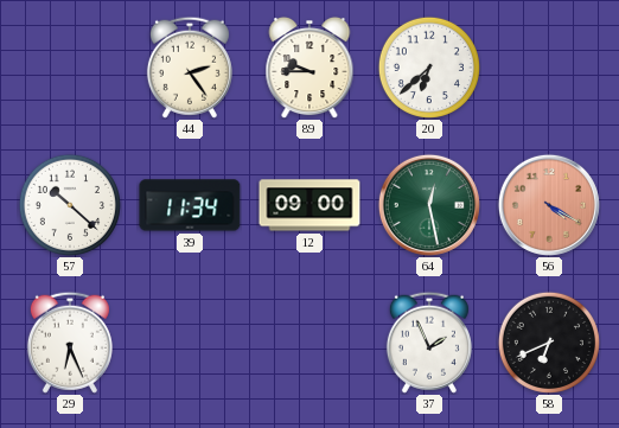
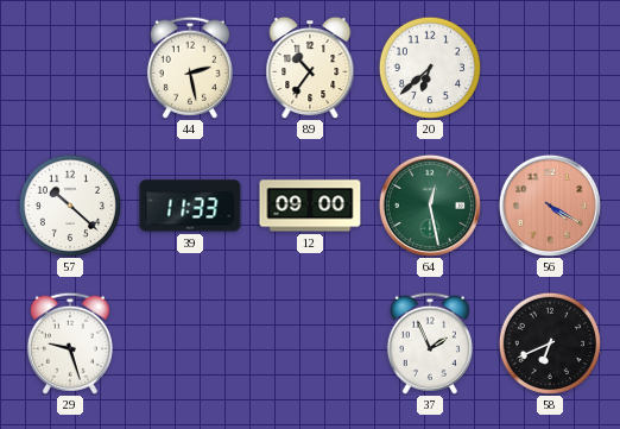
44: 2:24 -> 2:28
89: 9:45 -> 10:36
39: 11:34 -> 11:33
29: 6:26 -> 9:27
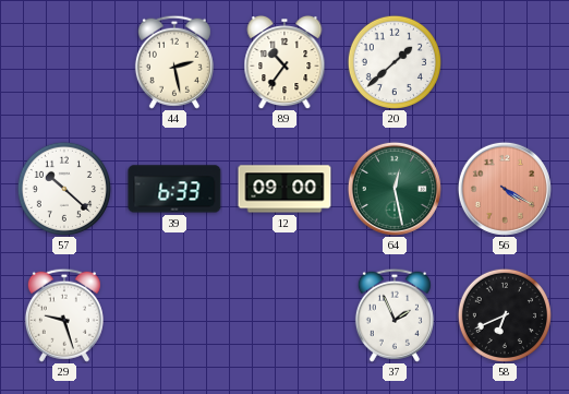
20: 6:38 -> 1:38
39: 11:33 -> 6:33
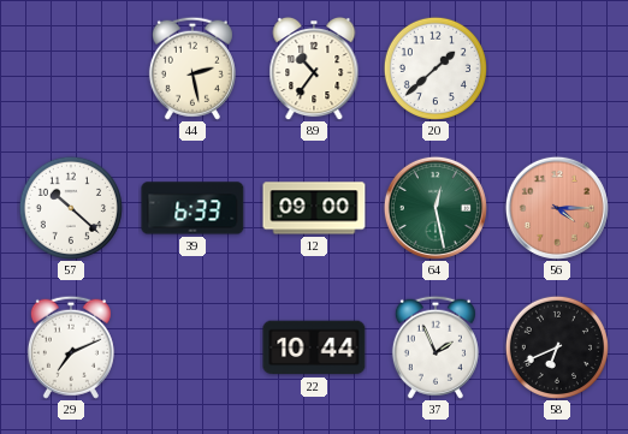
56: 4:20 -> 4:15
29: 9:27 -> 7:11
22: none -> 10:44
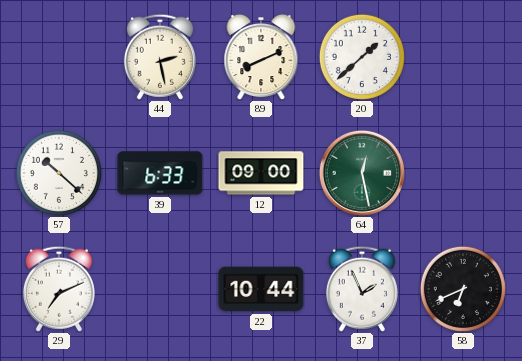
89: 10:36 -> 8:11
56: 4:15 -> none
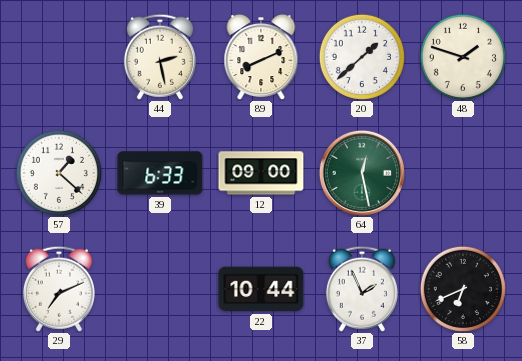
48: none -> 1:48
57: 10:22 -> 1:22
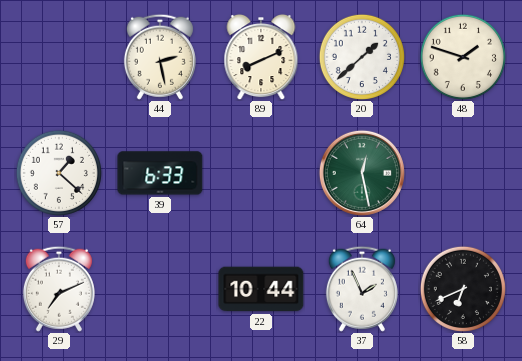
12: 09:00 -> none
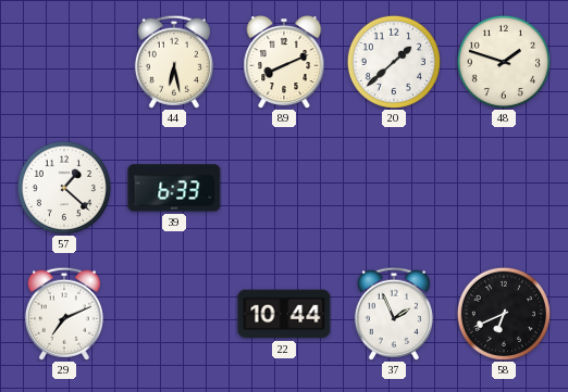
44: 2:28 -> 6:28
64: 12:28 -> none
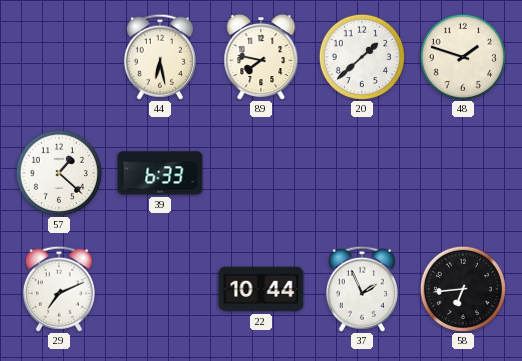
89: 8:11 -> 7:47
58: 6:41 -> 6:44
